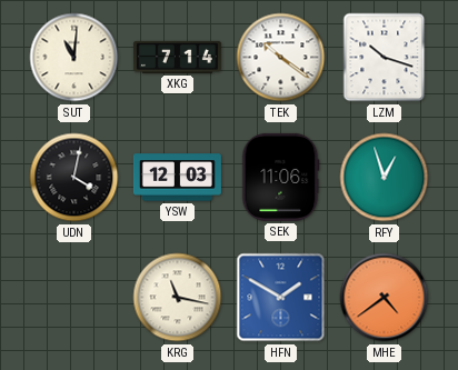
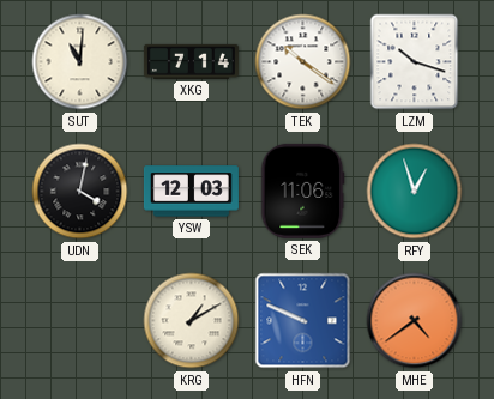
KRG: 11:17 -> 1:10
HFN: 1:50 -> 9:49
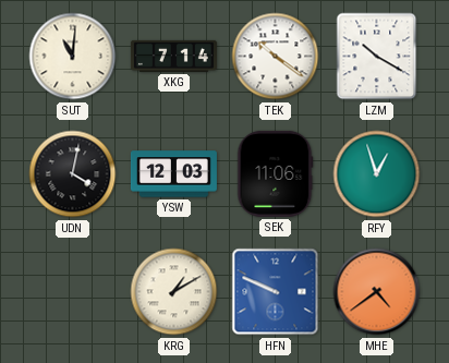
LZM: 10:18 -> 10:20
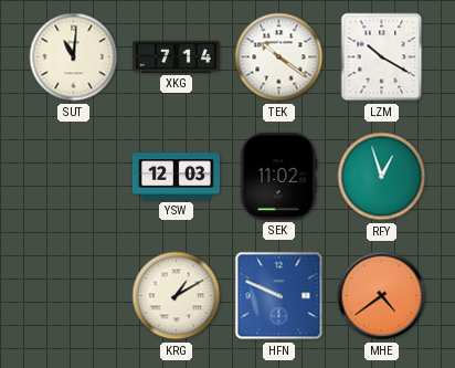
UDN: 4:02 -> none
SEK: 11:06 -> 11:02
